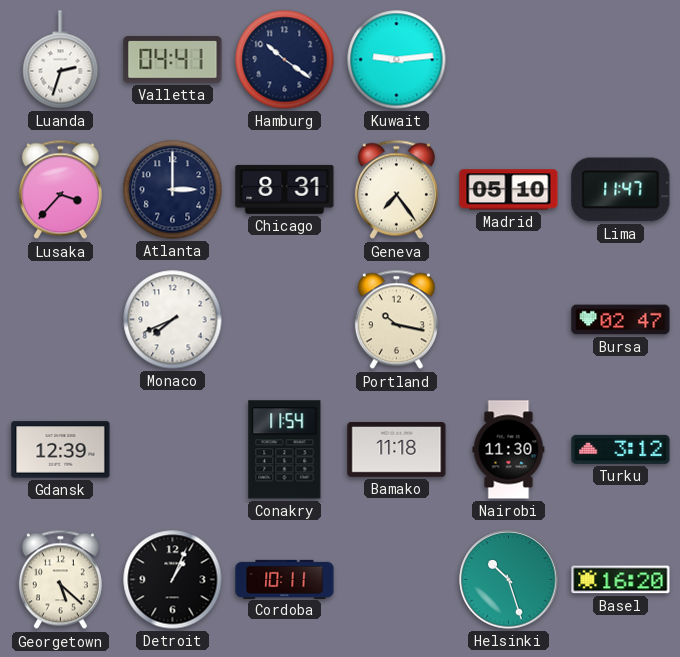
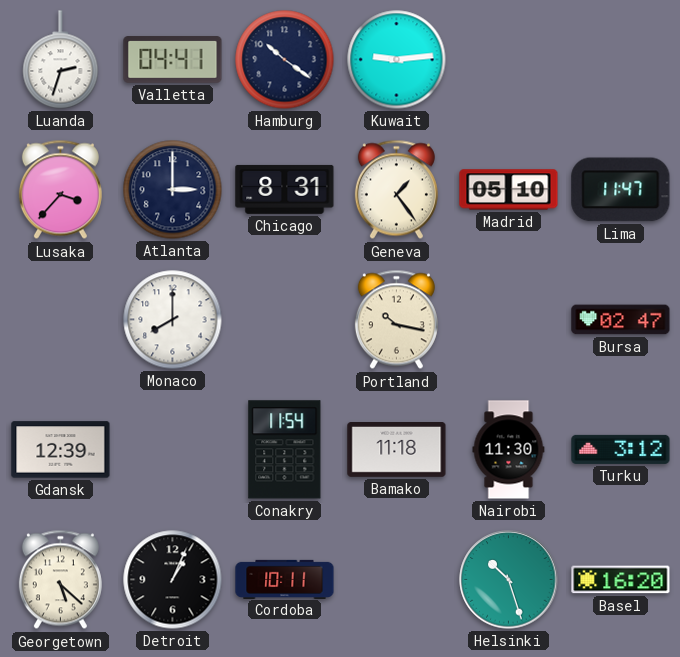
Geneva: 7:24 -> 1:24
Monaco: 7:41 -> 8:00
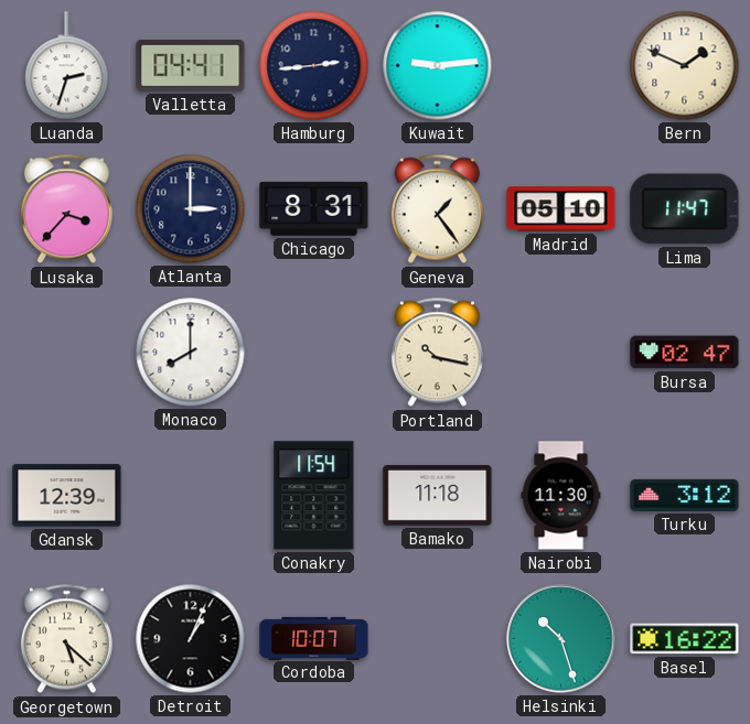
Hamburg: 10:21 -> 2:44
Bern: none -> 1:49
Cordoba: 10:11 -> 10:07
Basel: 16:20 -> 16:22
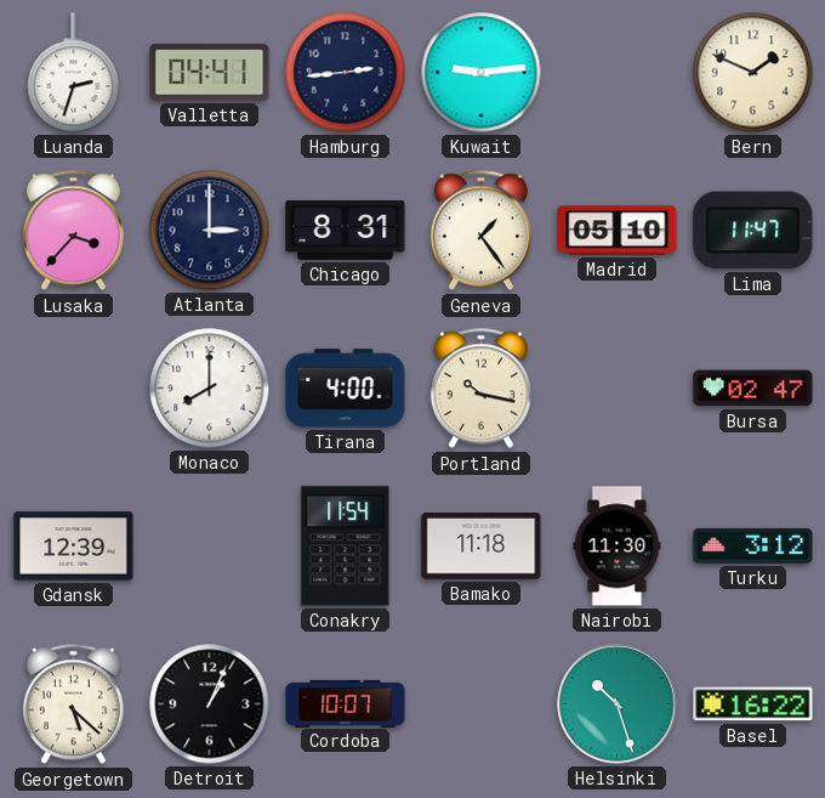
Tirana: none -> 4:00
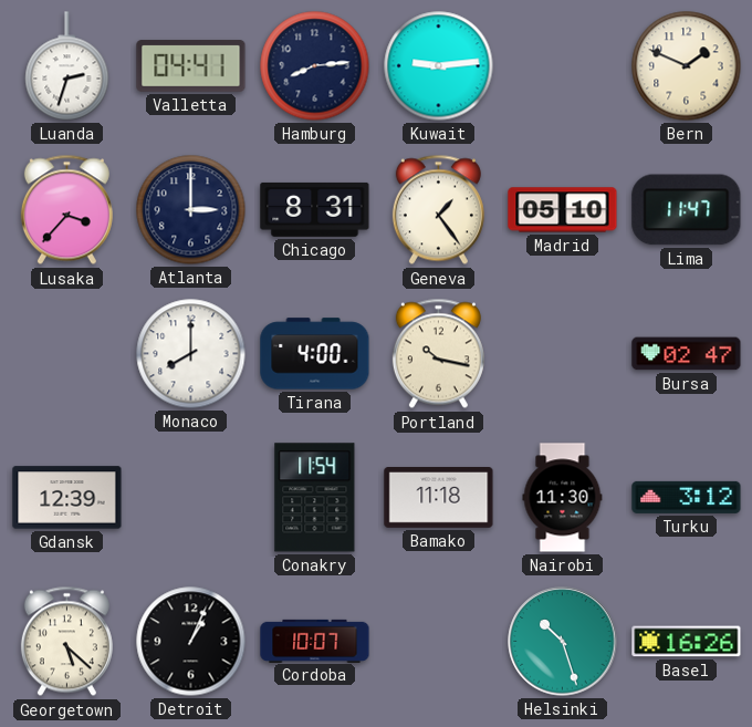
Hamburg: 2:44 -> 8:14
Basel: 16:22 -> 16:26
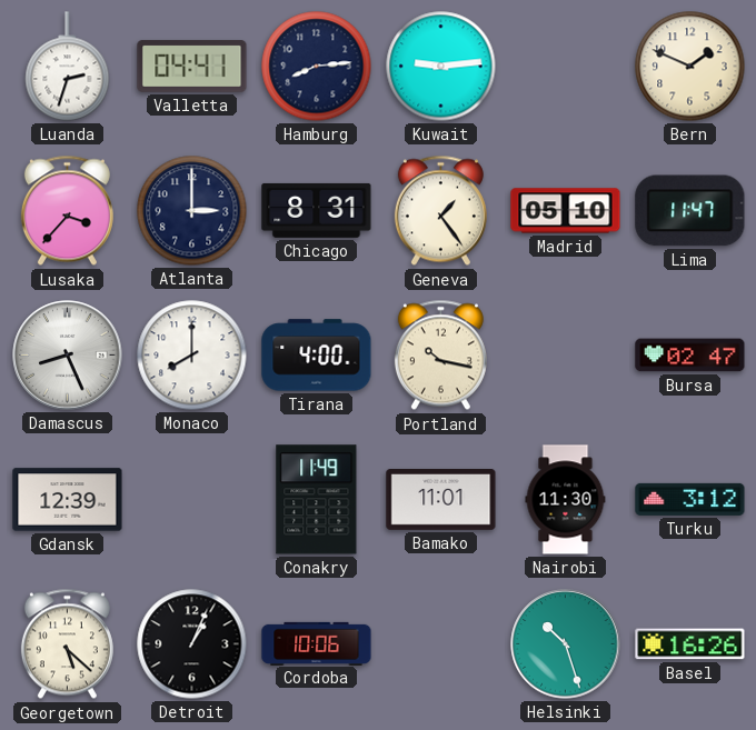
Damascus: none -> 8:26
Conakry: 11:54 -> 11:49
Bamako: 11:18 -> 11:01
Cordoba: 10:07 -> 10:06
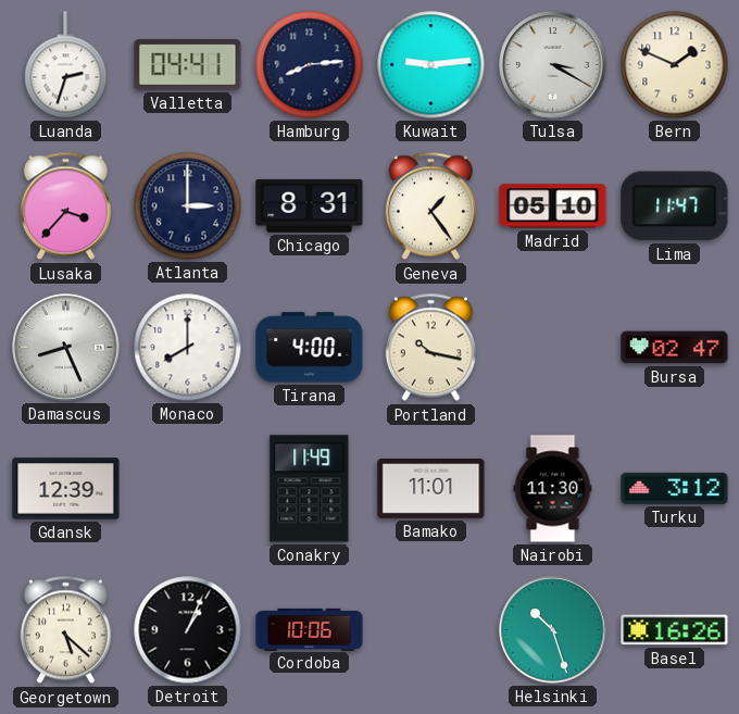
Tulsa: none -> 3:20
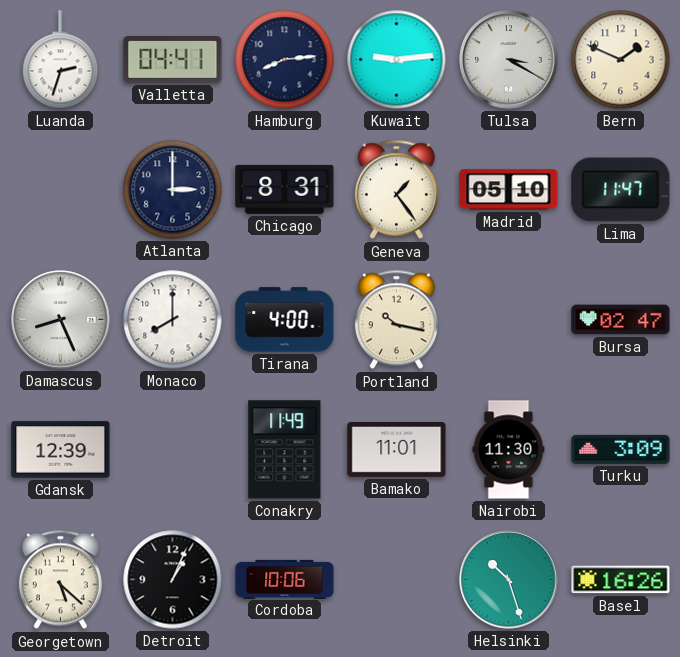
Lusaka: 3:37 -> none
Turku: 3:12 -> 3:09
